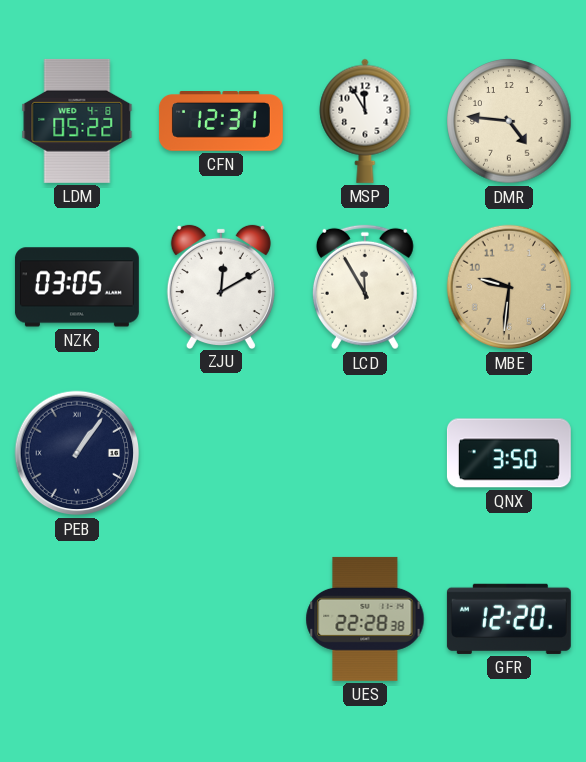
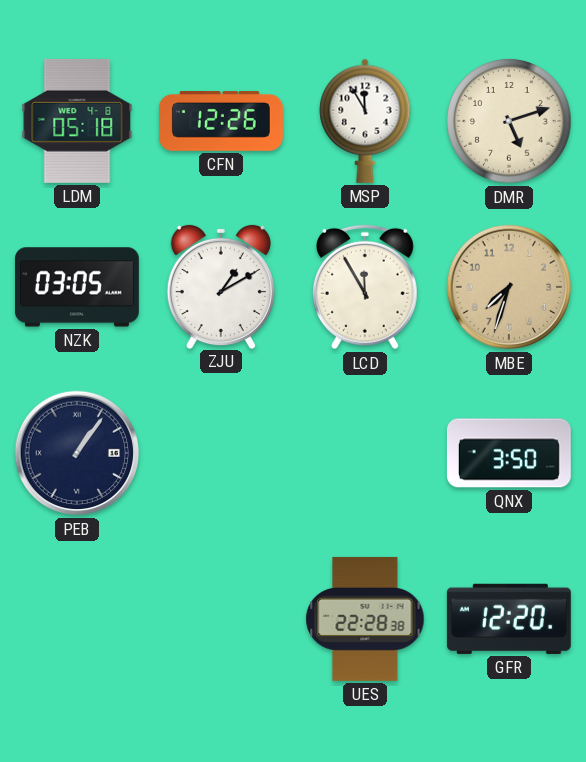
LDM: 05:22 -> 05:18
CFN: 12:31 -> 12:26
DMR: 4:46 -> 5:12
ZJU: 12:10 -> 1:10
MBE: 9:31 -> 7:33
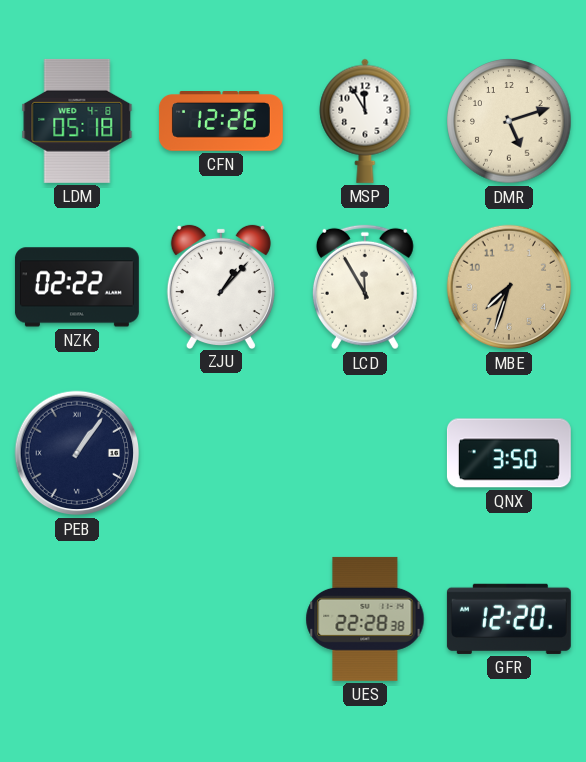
NZK: 03:05 -> 02:22
ZJU: 1:10 -> 1:07
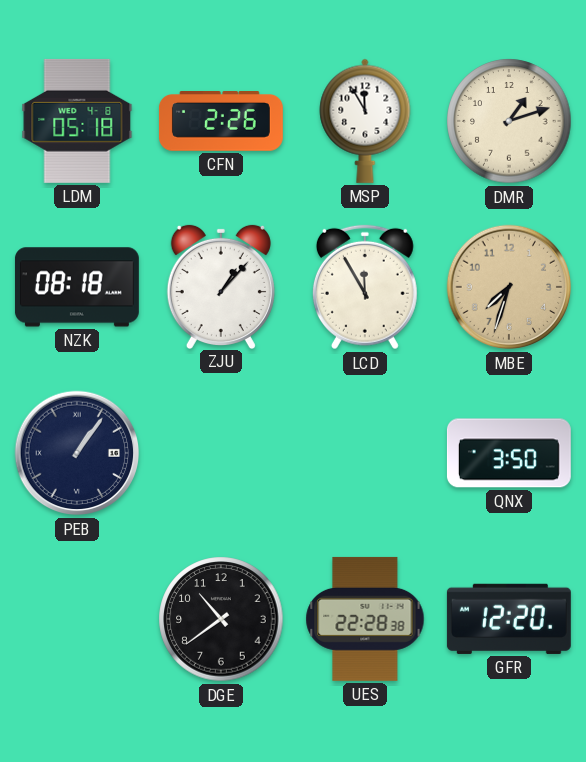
CFN: 12:26 -> 2:26
DMR: 5:12 -> 1:12
NZK: 02:22 -> 08:18
DGE: none -> 10:39
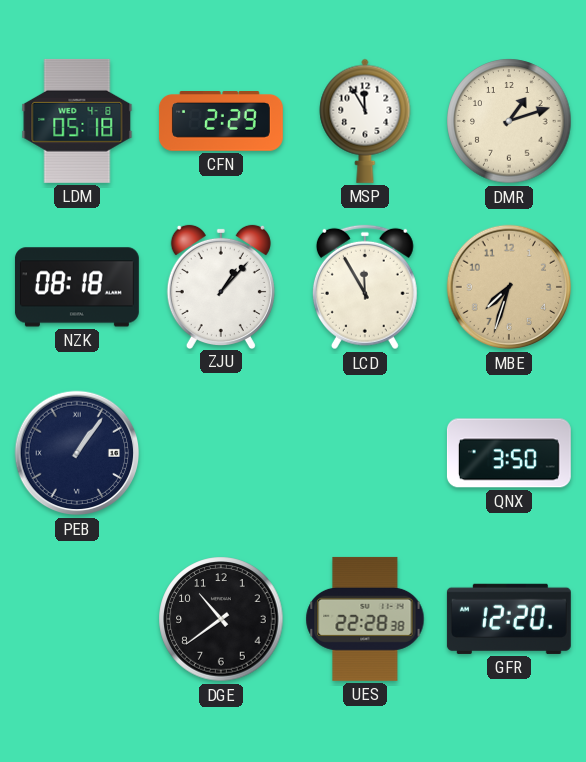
CFN: 2:26 -> 2:29
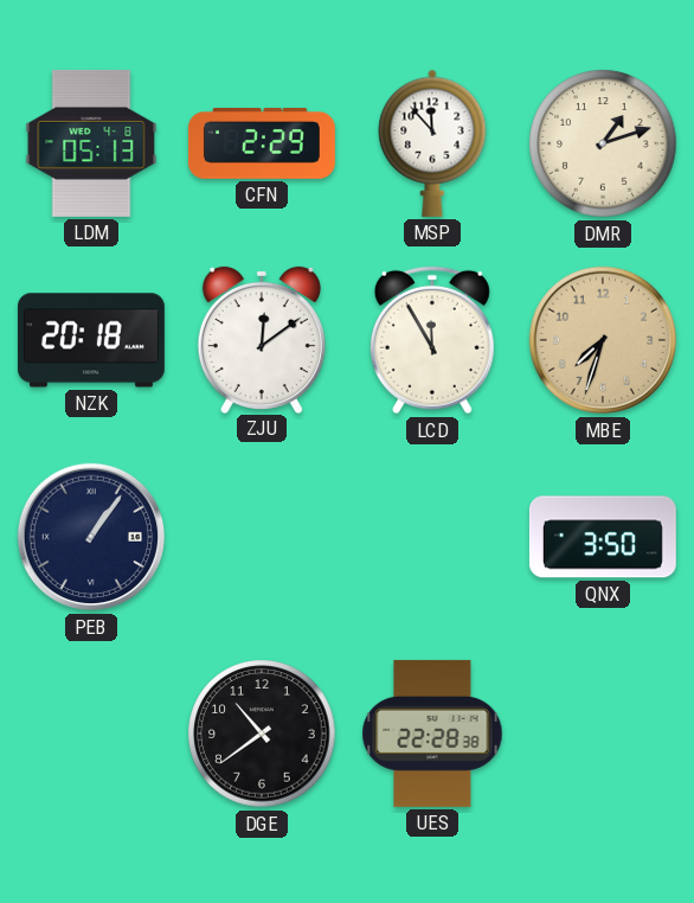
LDM: 05:18 -> 05:13
MSP: 11:55 -> 11:53
NZK: 08:18 -> 20:18
ZJU: 1:07 -> 12:09
GFR: 12:20 -> none
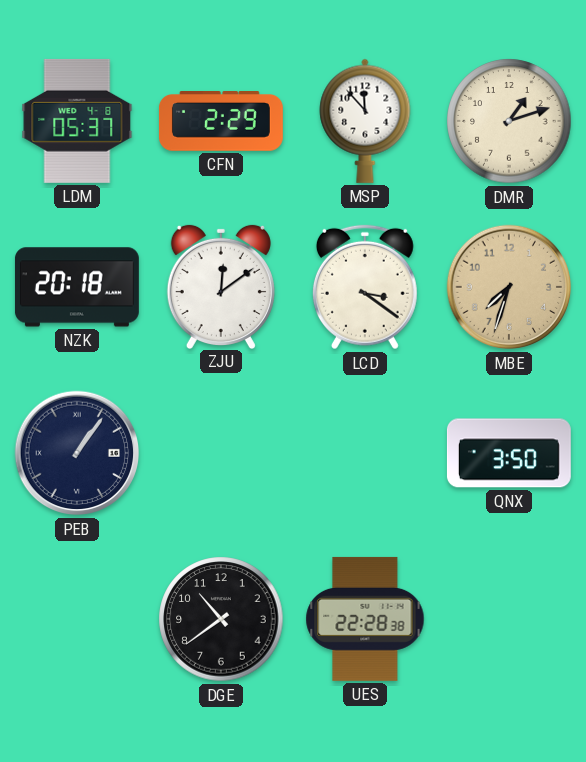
LDM: 05:13 -> 05:37
LCD: 11:55 -> 3:21
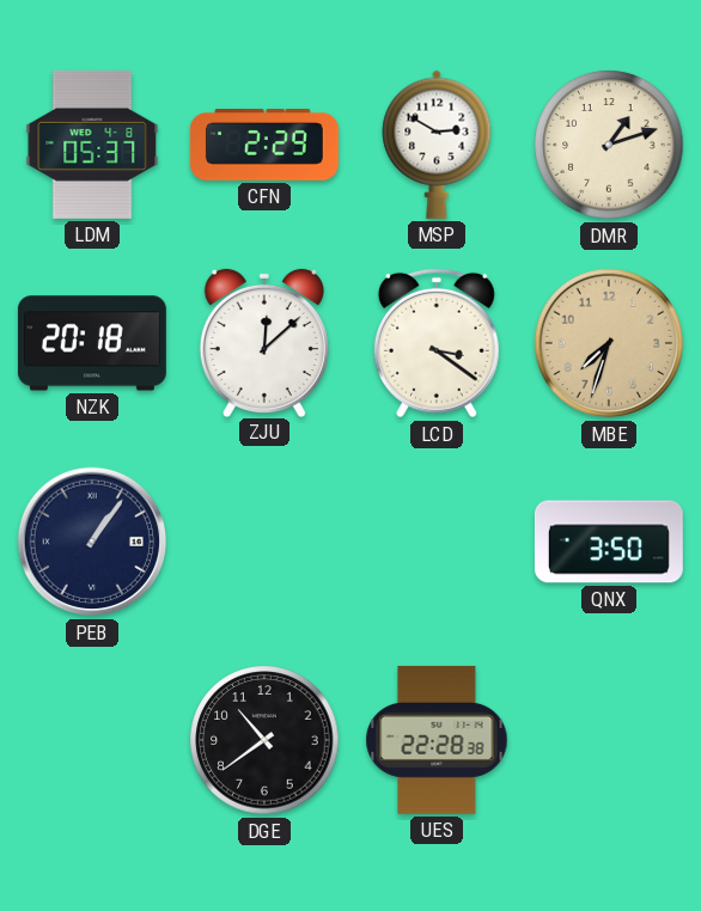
MSP: 11:53 -> 2:50
ZJU: 12:09 -> 12:08
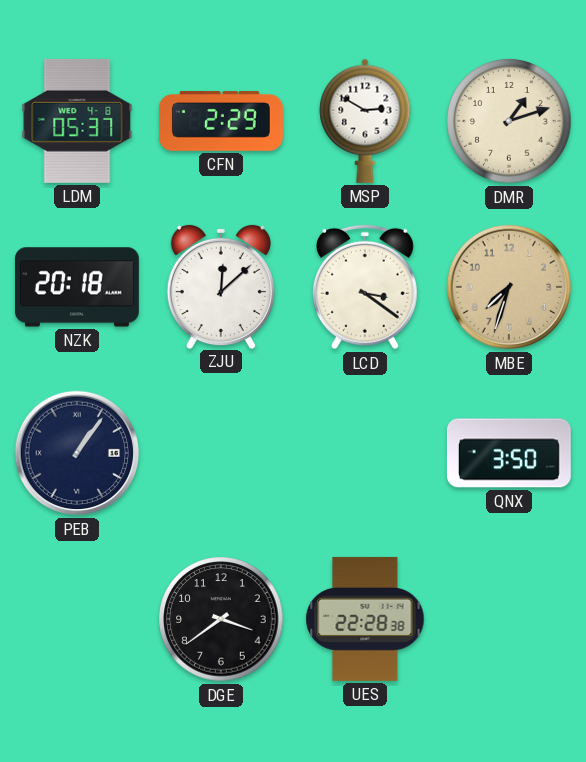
DGE: 10:39 -> 3:39
